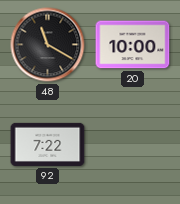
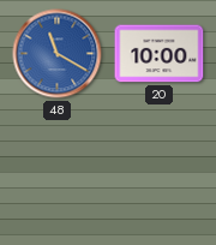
48 dial: black -> blue
92: 7:22 -> none
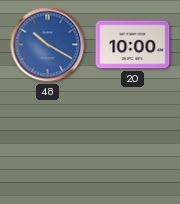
48: 11:20 -> 10:20
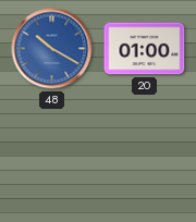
20: 10:00 -> 01:00
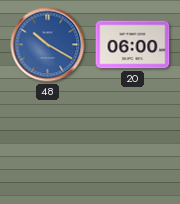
20: 01:00 -> 06:00
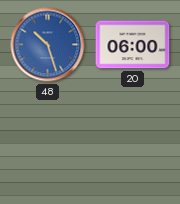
48: 10:20 -> 10:27
